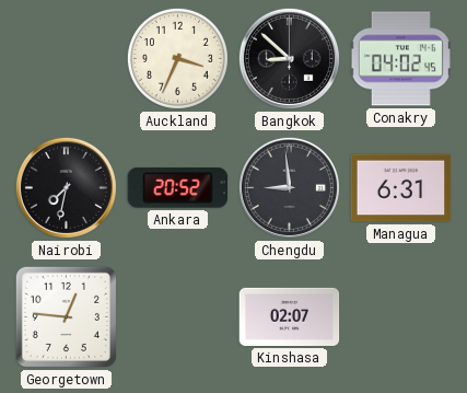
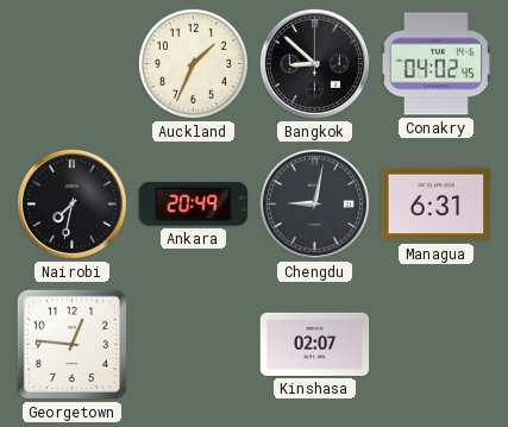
Auckland: 3:34 -> 1:34
Ankara: 20:52 -> 20:49
Chengdu: 8:59 -> 9:02
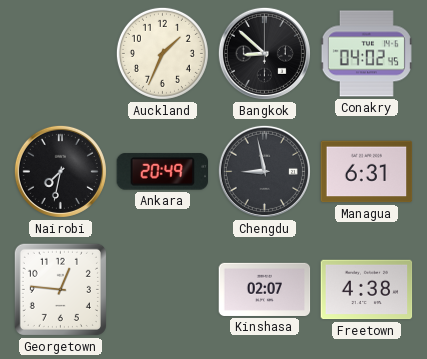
Chengdu: 9:02 -> 8:58
Freetown: none -> 4:38
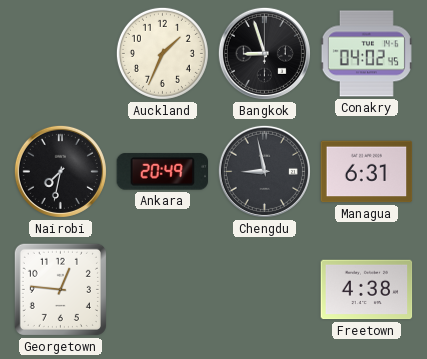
Bangkok: 8:52 -> 8:57
Kinshasa: 02:07 -> none
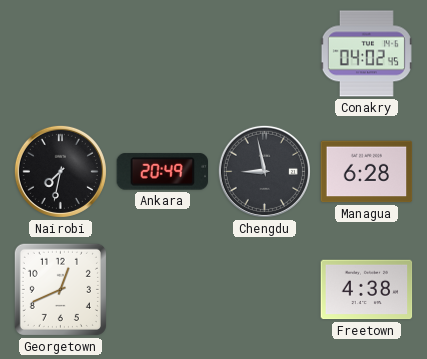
Auckland: 1:34 -> none
Bangkok: 8:57 -> none
Managua: 6:31 -> 6:28
Georgetown: 12:46 -> 12:41
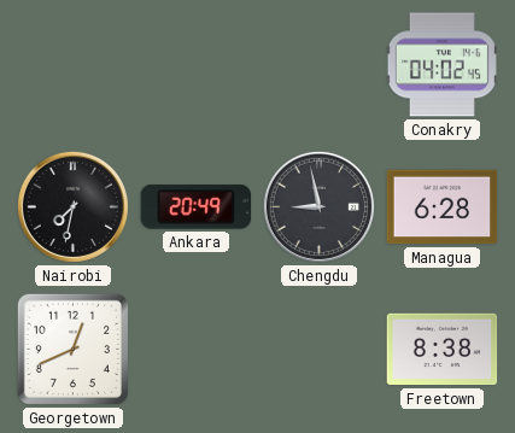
Freetown: 4:38 -> 8:38
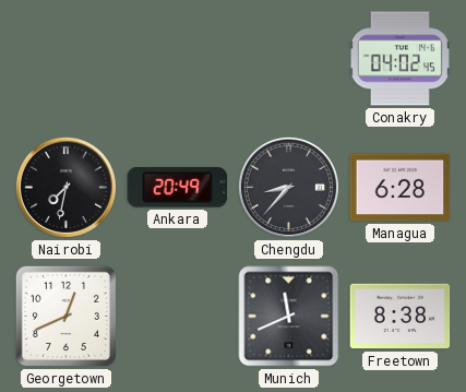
Chengdu: 8:58 -> 8:37
Munich: none -> 11:41
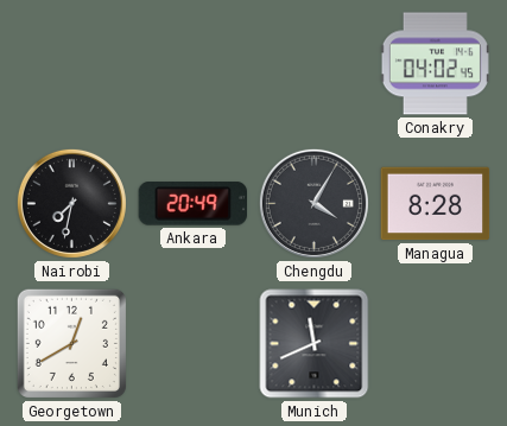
Chengdu: 8:37 -> 4:05
Managua: 6:28 -> 8:28
Georgetown: 12:41 -> 12:40
Freetown: 8:38 -> none
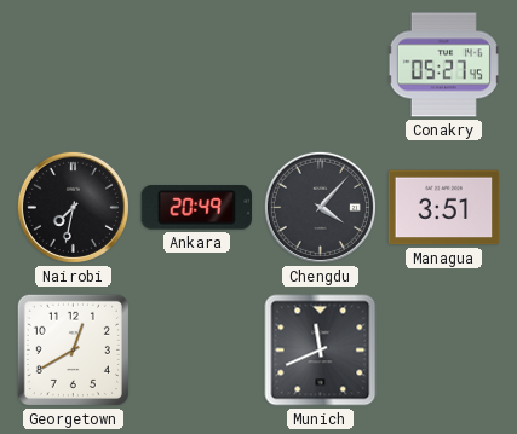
Conakry: 04:02 -> 05:27
Chengdu: 4:05 -> 4:07
Managua: 8:28 -> 3:51
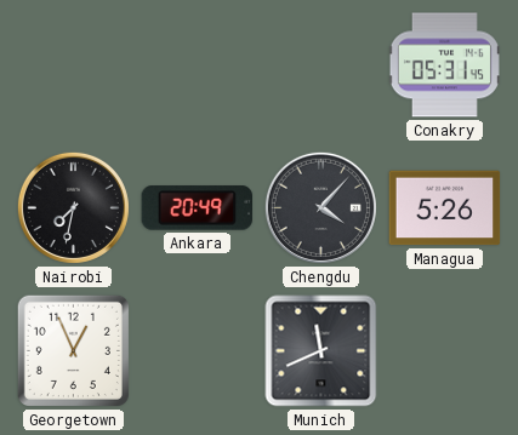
Conakry: 05:27 -> 05:31
Managua: 3:51 -> 5:26
Georgetown: 12:40 -> 12:56
